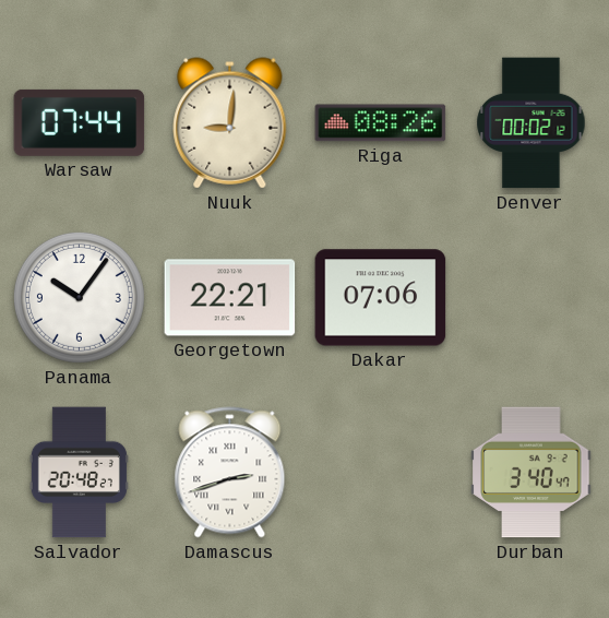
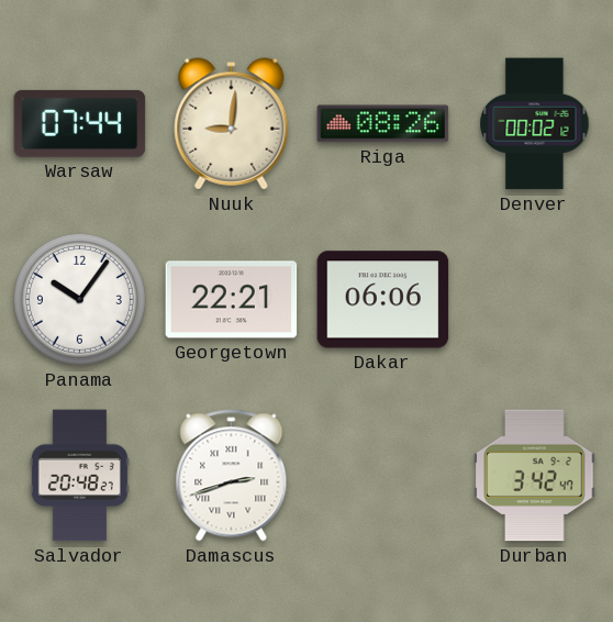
Dakar: 07:06 -> 06:06
Durban: 3:40 -> 3:42
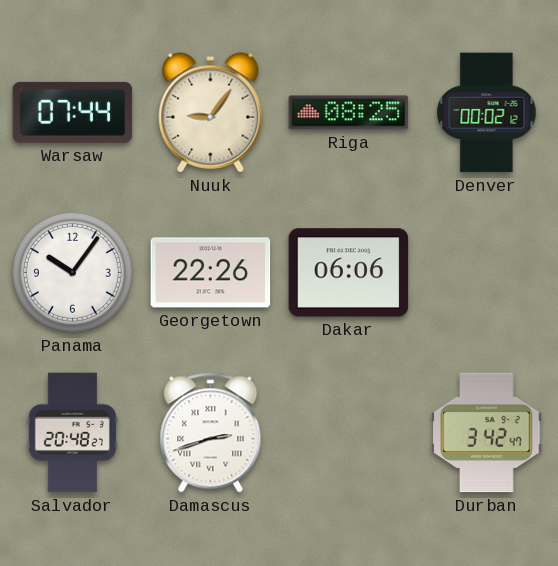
Nuuk: 9:01 -> 9:06
Riga: 08:26 -> 08:25
Georgetown: 22:21 -> 22:26
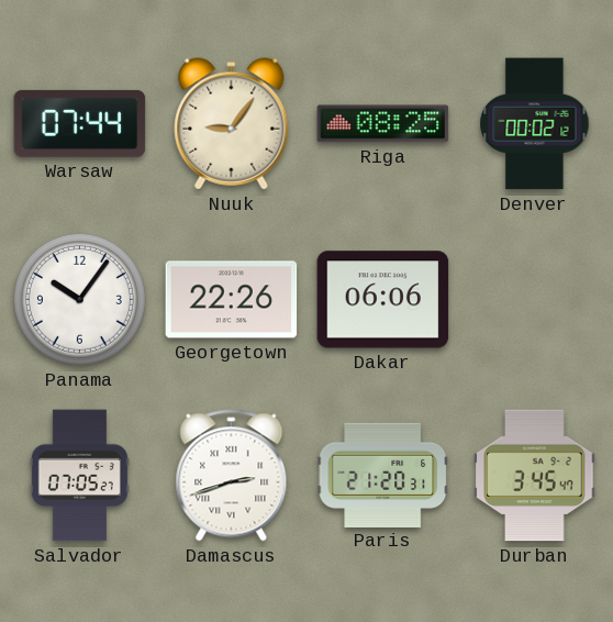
Salvador: 20:48 -> 07:05
Paris: none -> 21:20
Durban: 3:42 -> 3:45
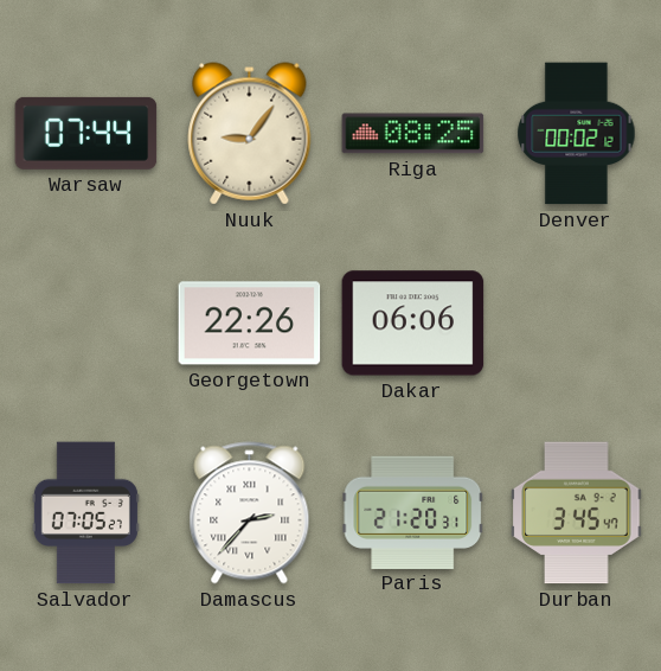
Panama: 10:06 -> none
Damascus: 2:42 -> 2:37
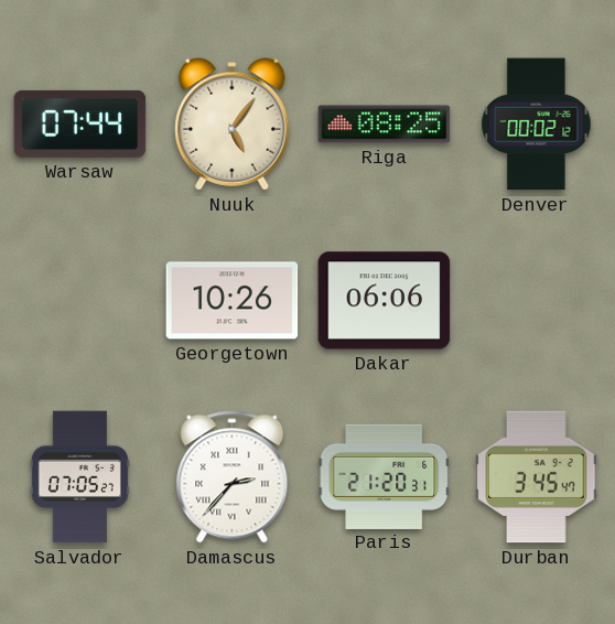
Nuuk: 9:06 -> 5:06
Georgetown: 22:26 -> 10:26
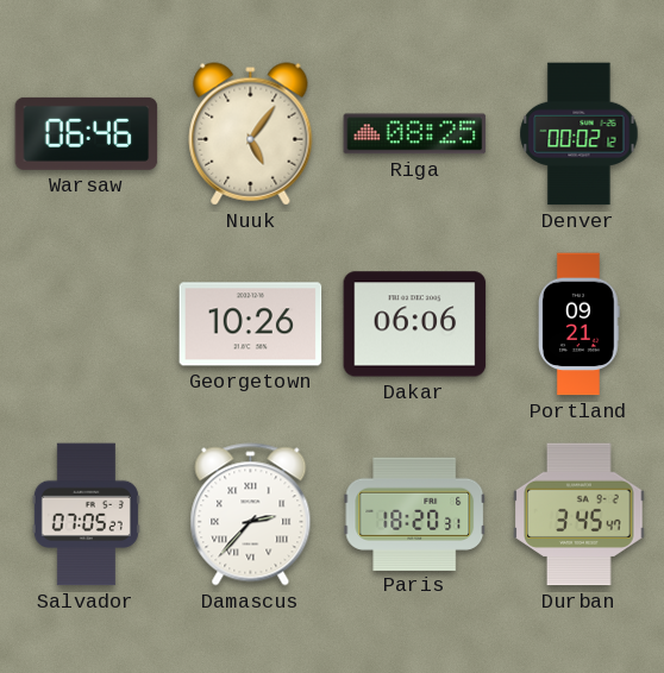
Warsaw: 07:44 -> 06:46
Portland: none -> 09:21
Paris: 21:20 -> 18:20
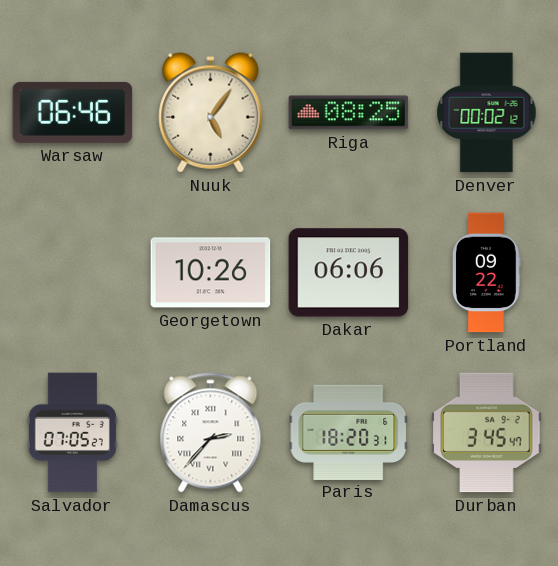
Portland: 09:21 -> 09:22
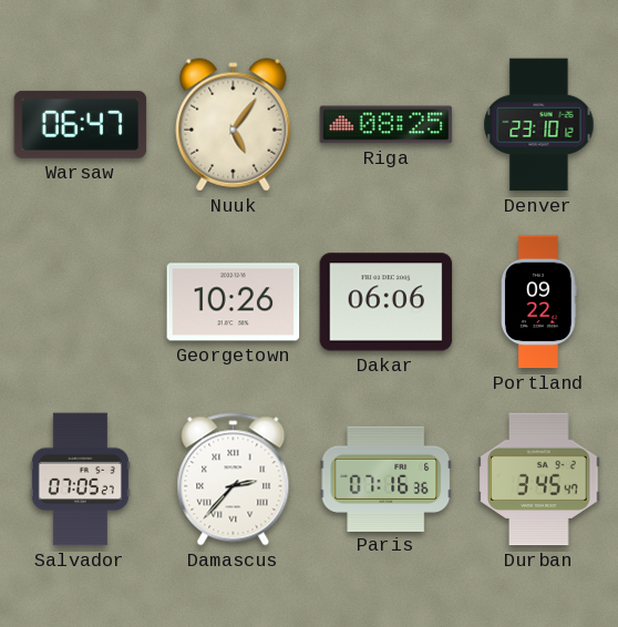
Warsaw: 06:46 -> 06:47
Denver: 00:02 -> 23:10
Paris: 18:20 -> 07:16
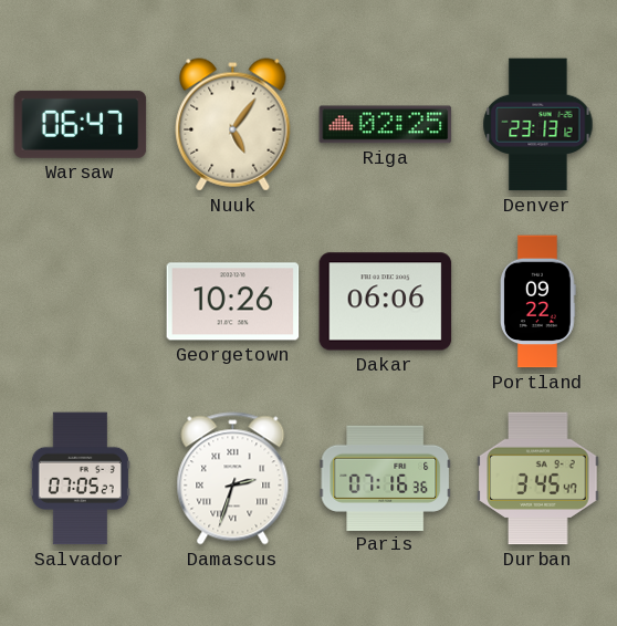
Riga: 08:25 -> 02:25
Denver: 23:10 -> 23:13
Damascus: 2:37 -> 2:33
